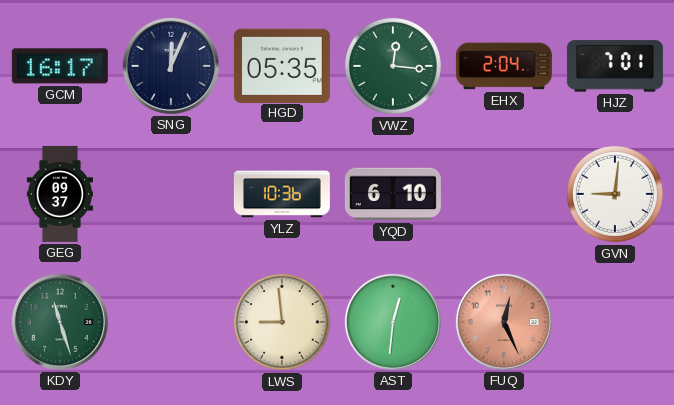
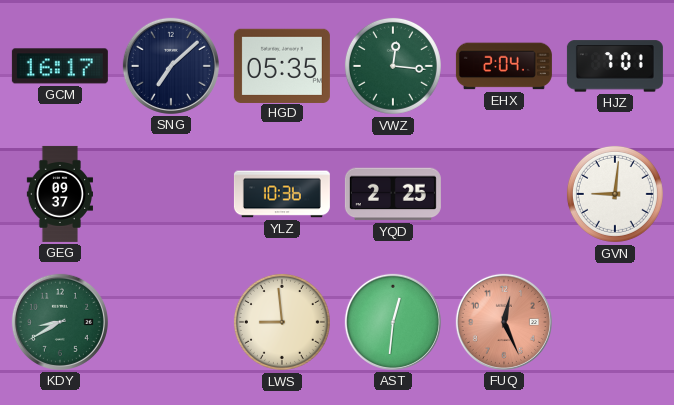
SNG: 12:04 -> 7:08
YQD: 6:10 -> 2:25
KDY: 11:27 -> 8:40
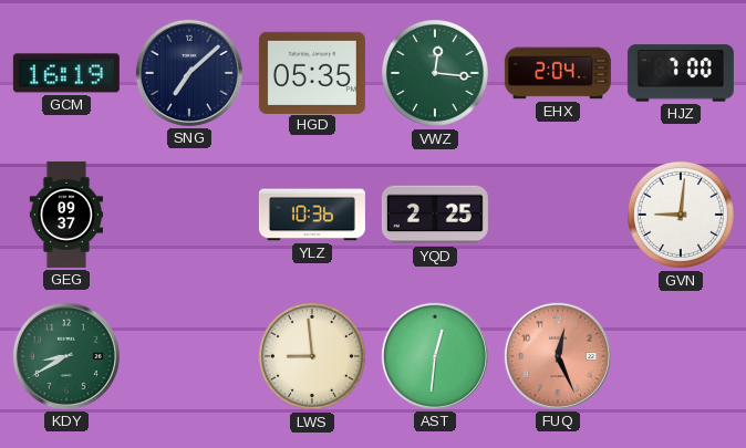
GCM: 16:17 -> 16:19
HJZ: 7:01 -> 7:00
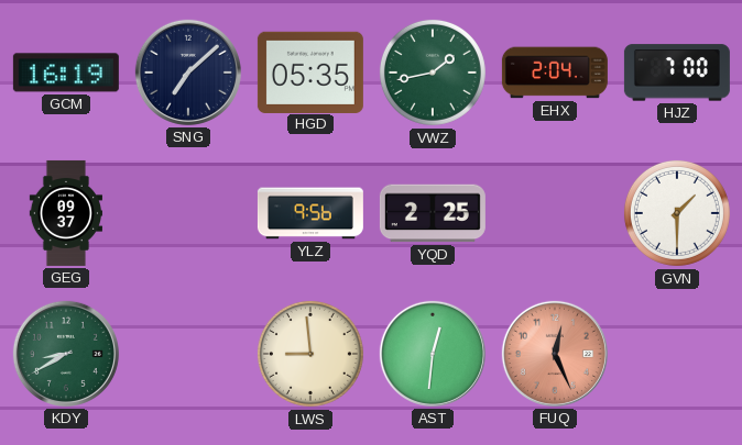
VWZ: 12:16 -> 1:43
YLZ: 10:36 -> 9:56
GVN: 9:01 -> 1:30
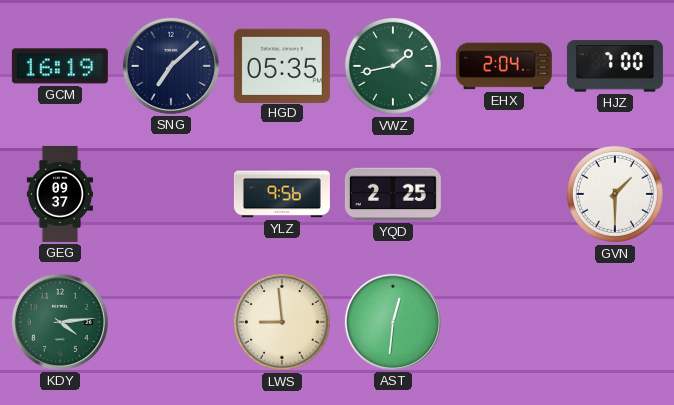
KDY: 8:40 -> 4:14
FUQ: 12:26 -> none
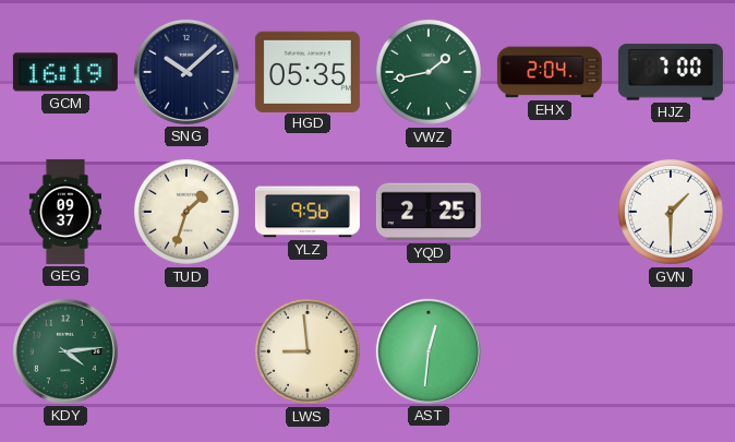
SNG: 7:08 -> 10:08
TUD: none -> 1:33
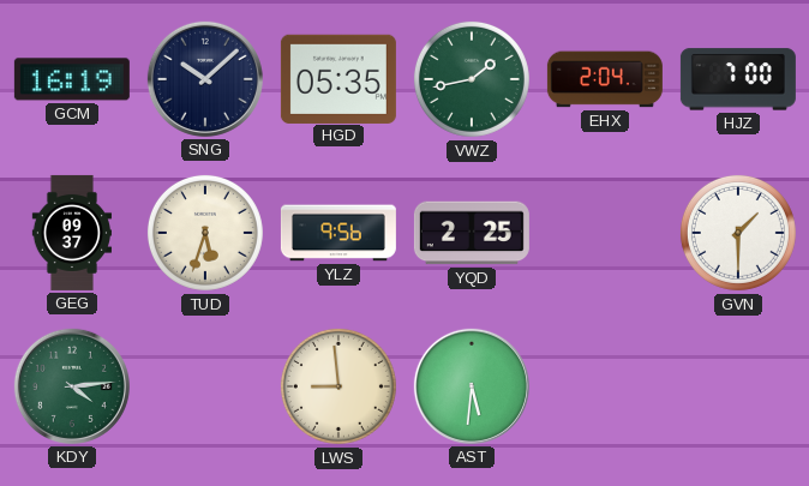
TUD: 1:33 -> 5:33
AST: 12:31 -> 5:31
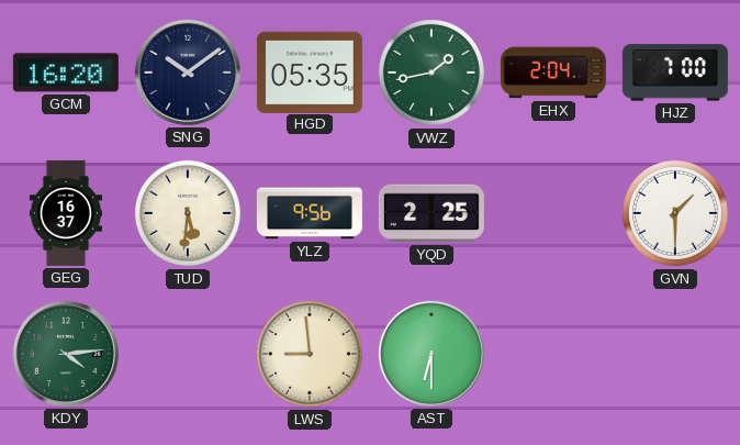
GCM: 16:19 -> 16:20
SNG: 10:08 -> 10:09
GEG: 09:37 -> 16:37
TUD: 5:33 -> 5:31
AST: 5:31 -> 6:30
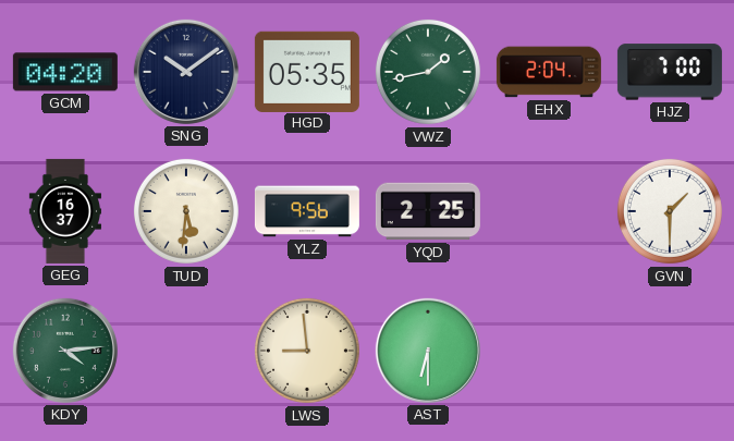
GCM: 16:20 -> 04:20
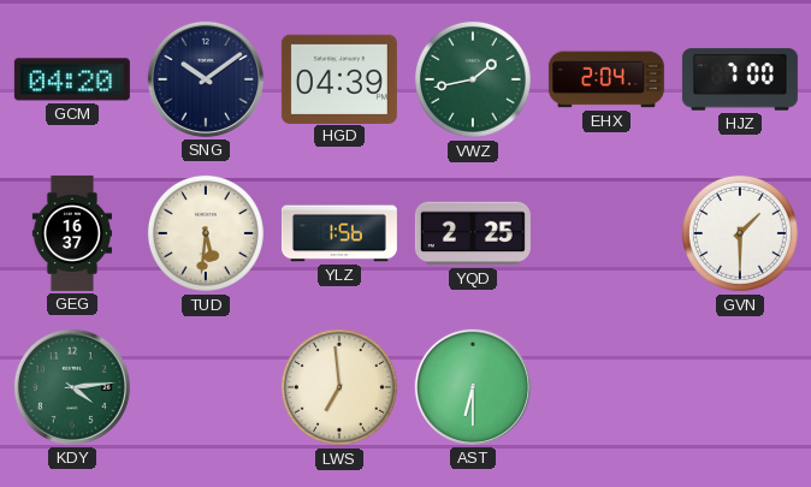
HGD: 05:35 -> 04:39
YLZ: 9:56 -> 1:56
LWS: 8:59 -> 6:59
